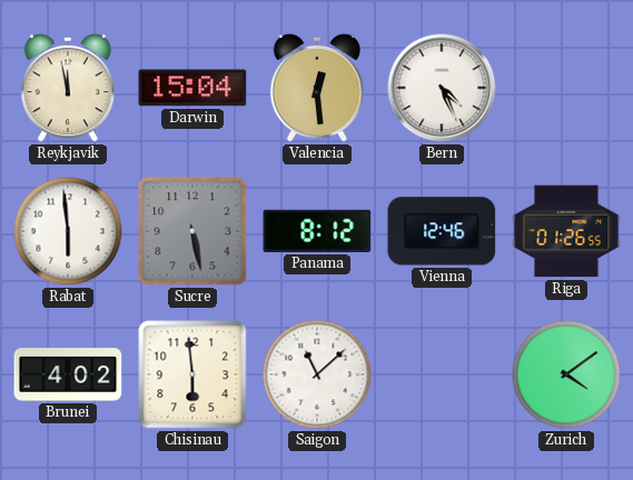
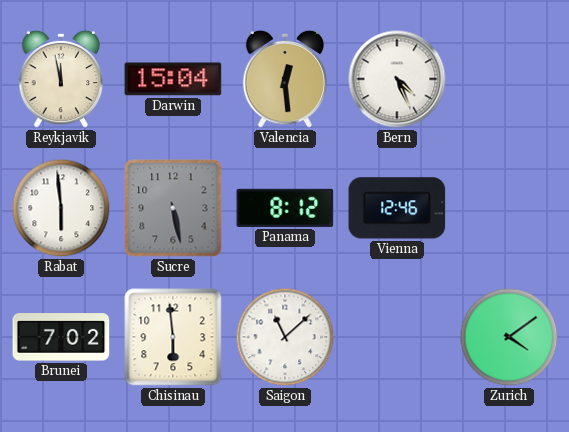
Riga: 01:26 -> none
Brunei: 4:02 -> 7:02
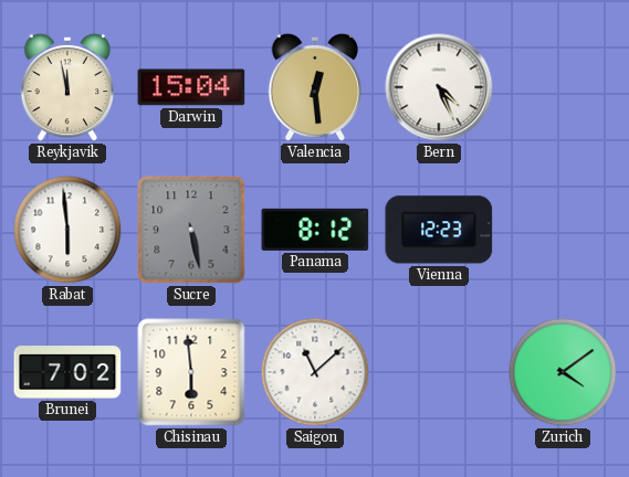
Vienna: 12:46 -> 12:23
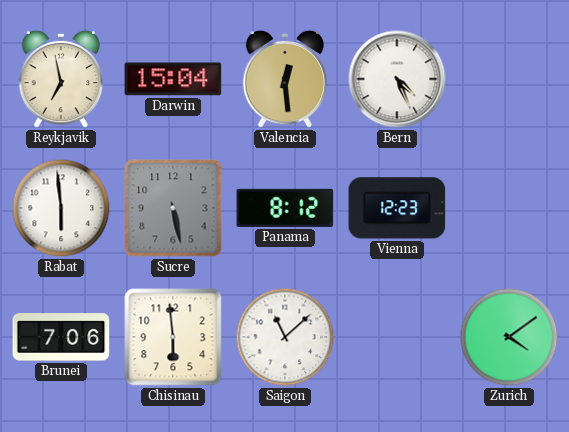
Reykjavik: 11:58 -> 6:58
Brunei: 7:02 -> 7:06
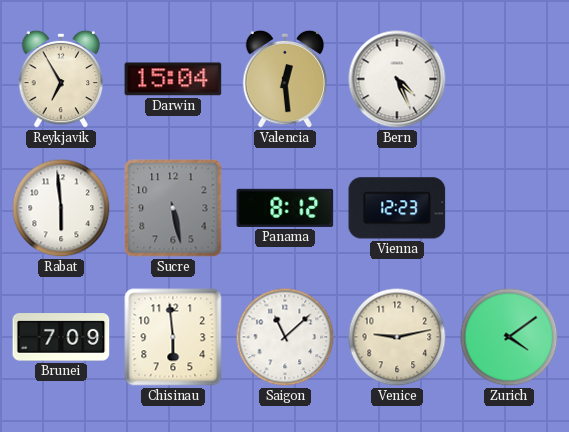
Reykjavik: 6:58 -> 6:55
Brunei: 7:06 -> 7:09
Venice: none -> 9:13
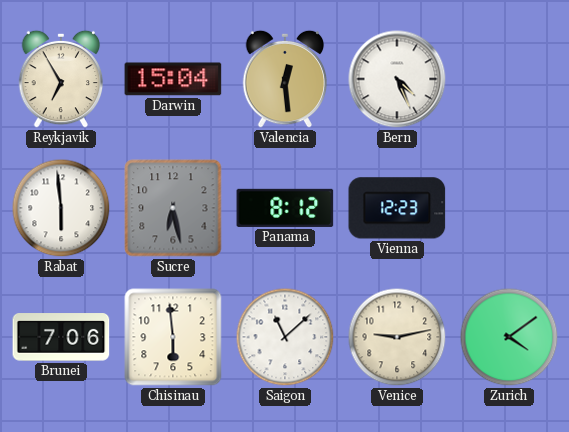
Sucre: 5:28 -> 6:28
Brunei: 7:09 -> 7:06
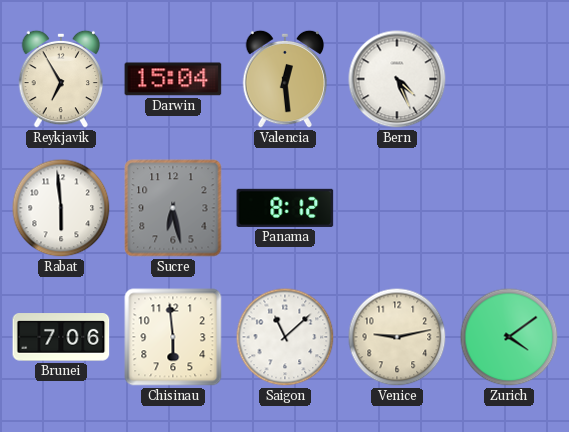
Vienna: 12:23 -> none
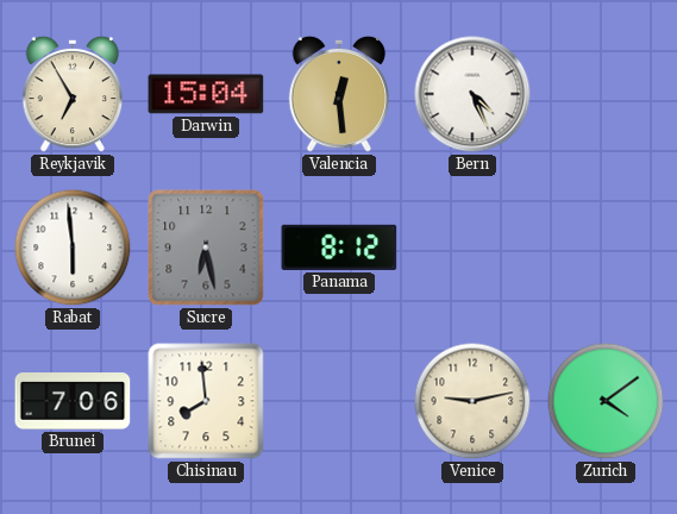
Chisinau: 5:59 -> 7:59
Saigon: 11:08 -> none
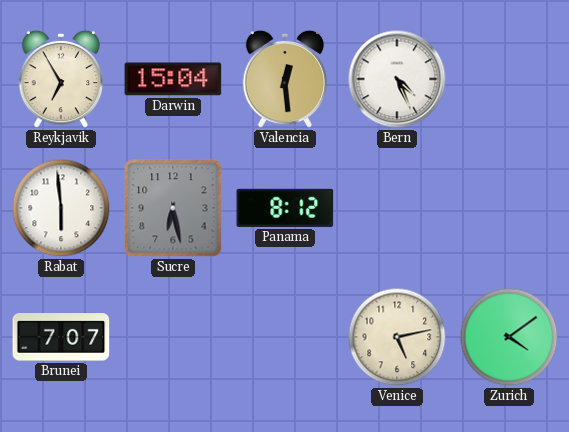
Brunei: 7:06 -> 7:07
Chisinau: 7:59 -> none
Venice: 9:13 -> 5:13
